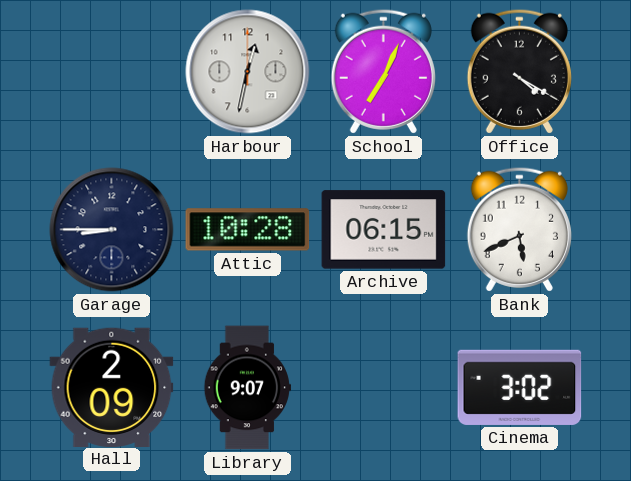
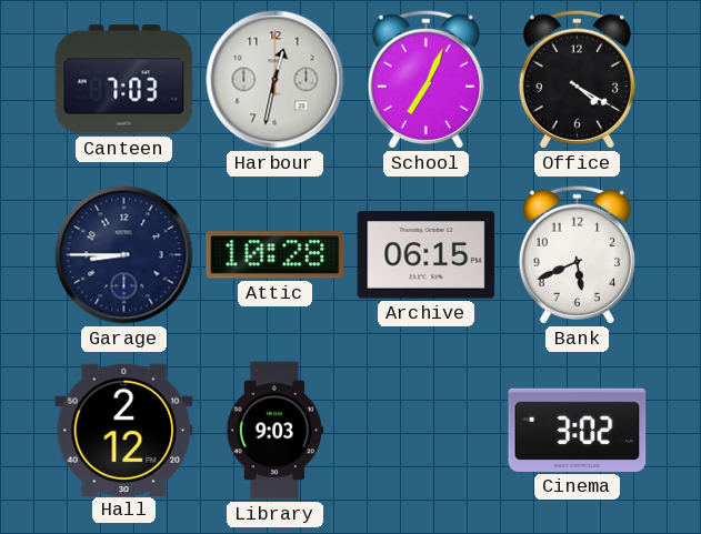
Canteen: none -> 7:03
Hall: 2:09 -> 2:12
Library: 9:07 -> 9:03
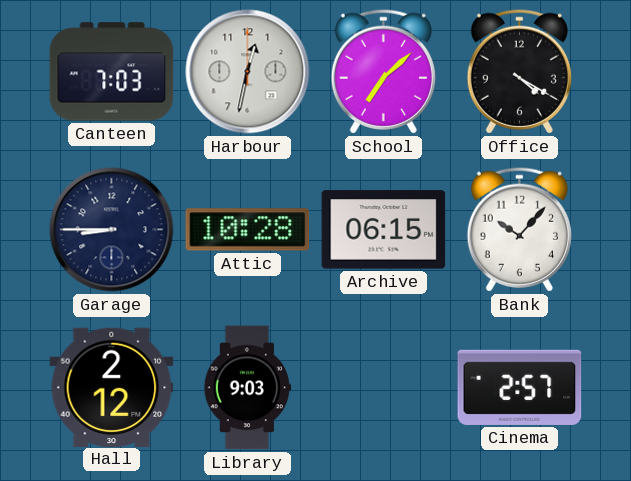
School: 7:04 -> 7:08
Bank: 5:41 -> 10:07
Cinema: 3:02 -> 2:57
